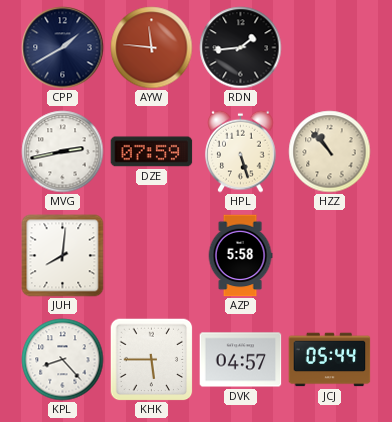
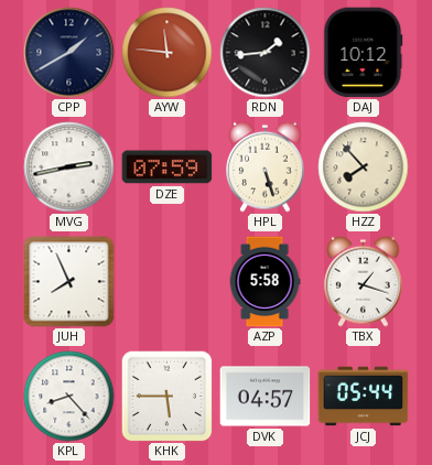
DAJ: none -> 10:12
HZZ: 10:53 -> 7:53
JUH: 8:01 -> 7:56
TBX: none -> 1:18
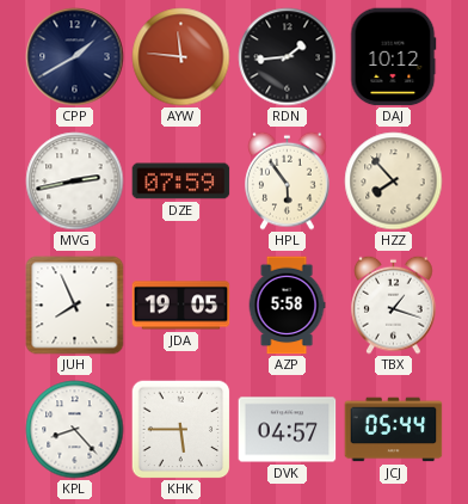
HPL: 5:27 -> 5:54
JDA: none -> 19:05
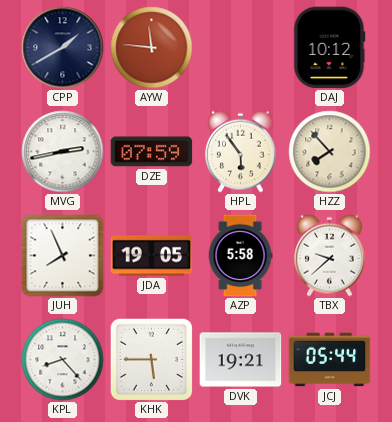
RDN: 1:44 -> none
TBX: 1:18 -> 9:38
DVK: 04:57 -> 19:21
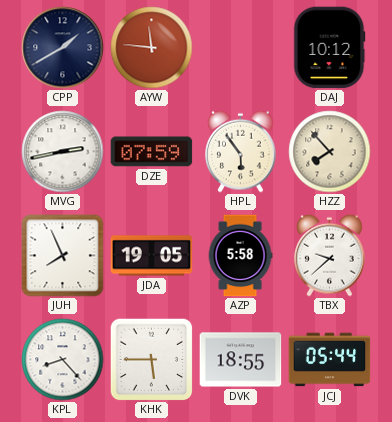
DVK: 19:21 -> 18:55
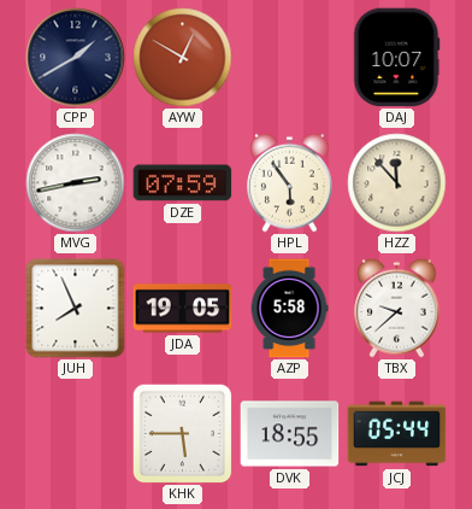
AYW: 11:46 -> 12:50
DAJ: 10:12 -> 10:07
HZZ: 7:53 -> 11:53
KPL: 8:23 -> none
